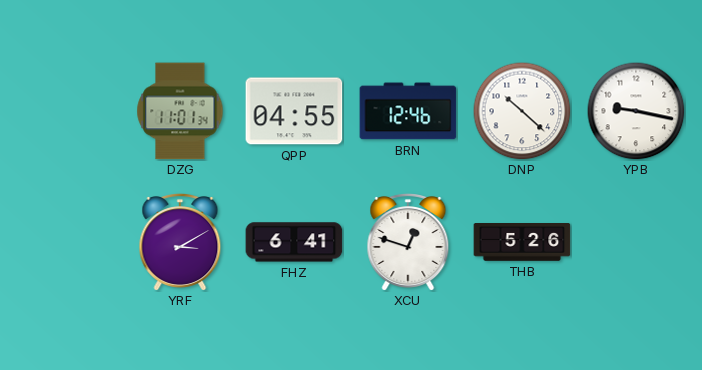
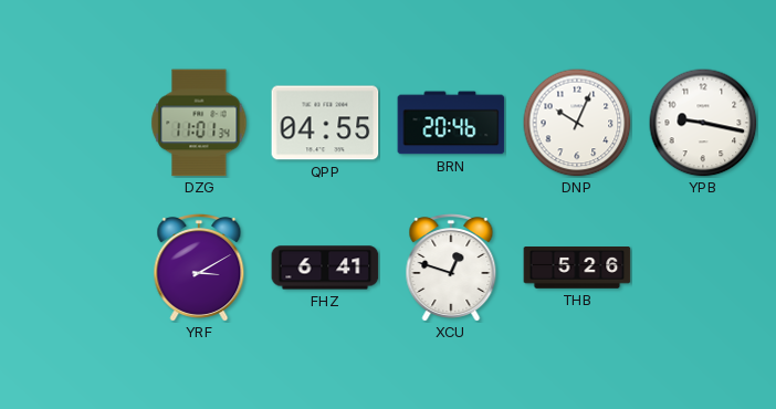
BRN: 12:46 -> 20:46
DNP: 10:22 -> 10:04
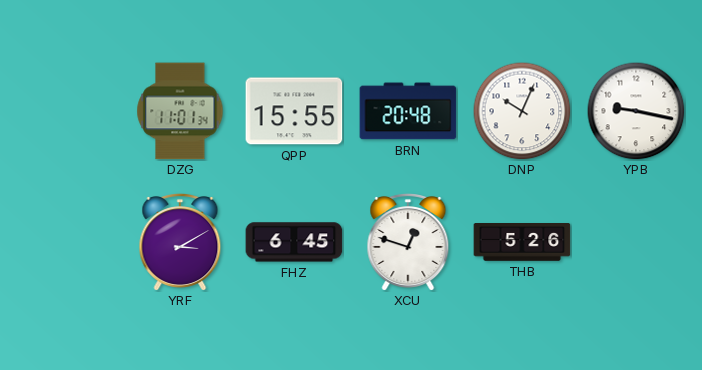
QPP: 04:55 -> 15:55
BRN: 20:46 -> 20:48
FHZ: 6:41 -> 6:45
